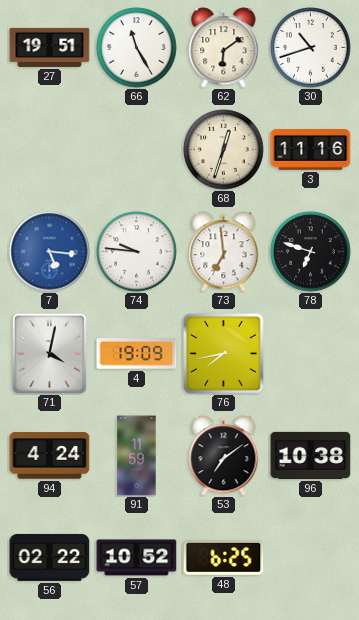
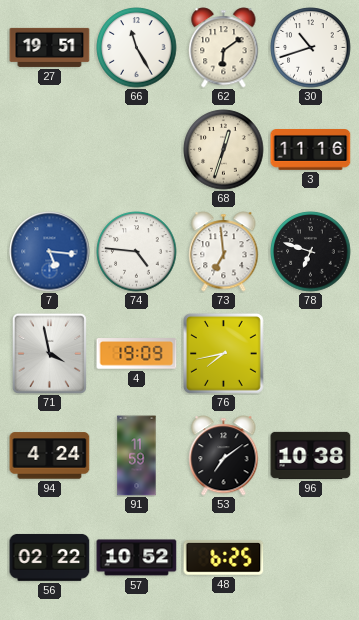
74: 9:46 -> 4:46
71: 4:02 -> 3:58
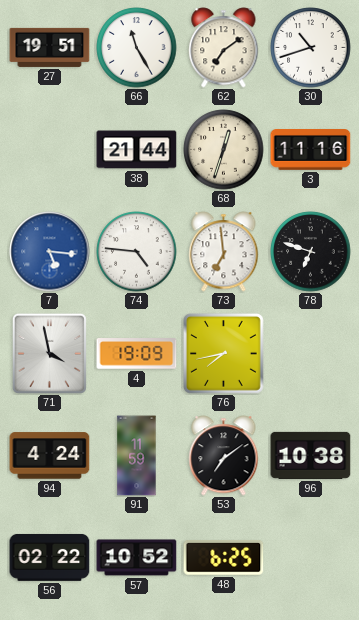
62: 6:09 -> 7:09
38: none -> 21:44
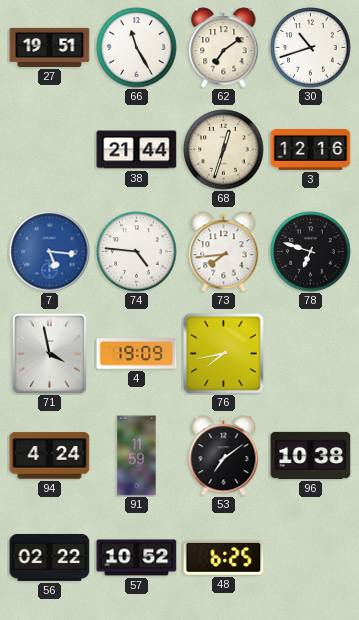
3: 11:16 -> 12:16
73: 6:59 -> 7:44
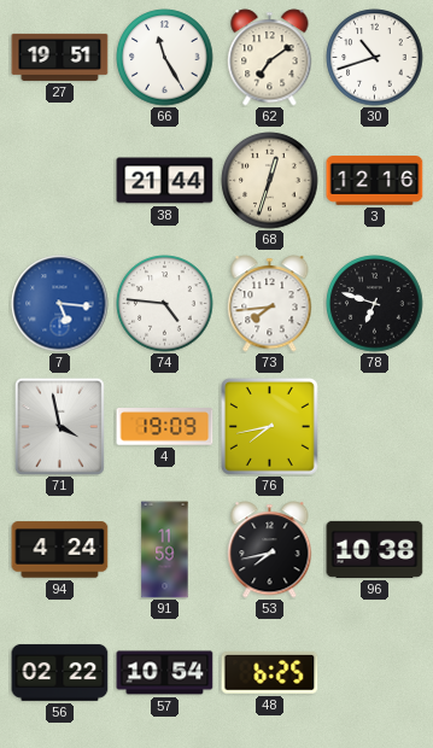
53: 7:09 -> 7:43
57: 10:52 -> 10:54
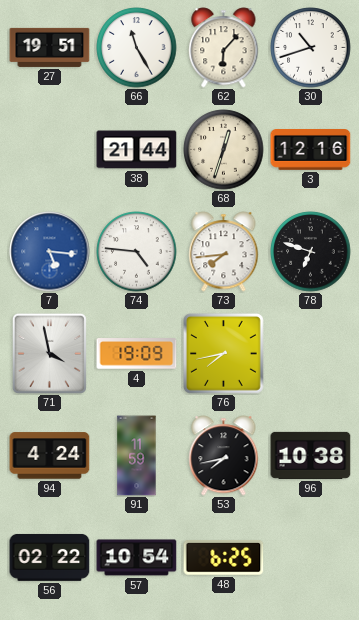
62: 7:09 -> 6:07
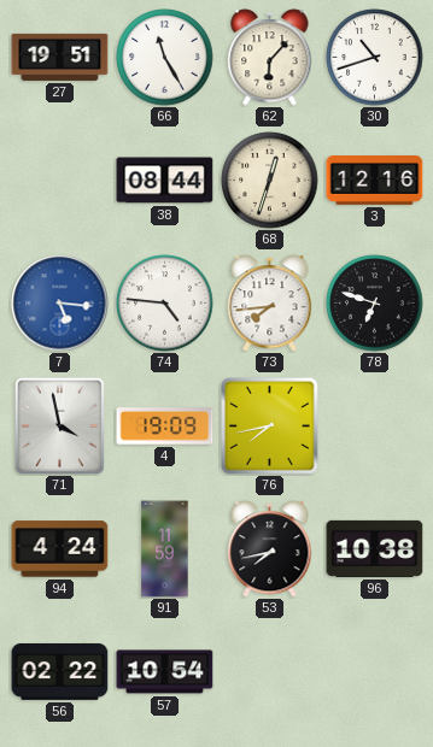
38: 21:44 -> 08:44
48: 6:25 -> none
